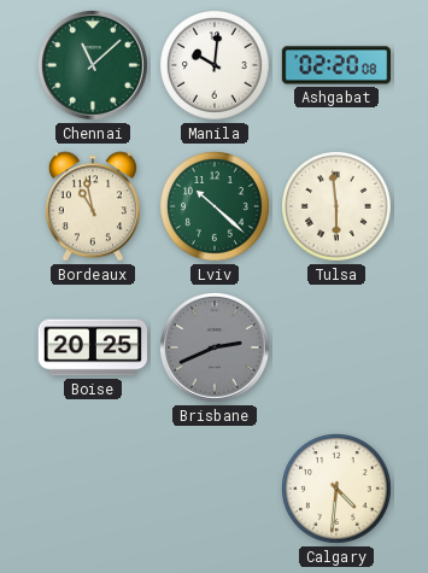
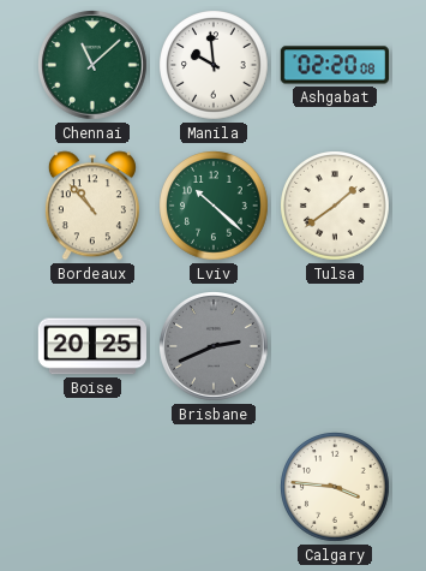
Manila: 10:01 -> 9:59
Bordeaux: 10:58 -> 10:53
Tulsa: 5:59 -> 1:39
Calgary: 4:31 -> 3:46
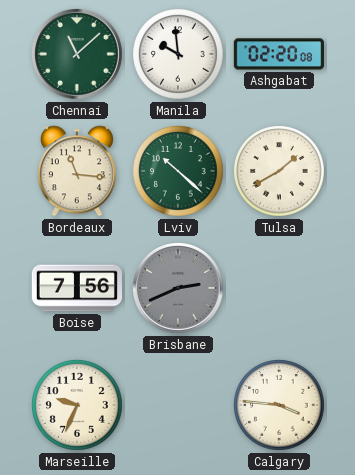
Bordeaux: 10:53 -> 11:16
Tulsa: 1:39 -> 1:40
Boise: 20:25 -> 7:56
Marseille: none -> 9:34
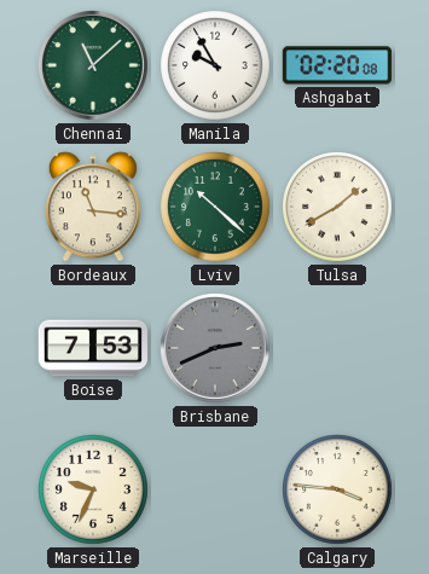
Manila: 9:59 -> 9:55
Boise: 7:56 -> 7:53
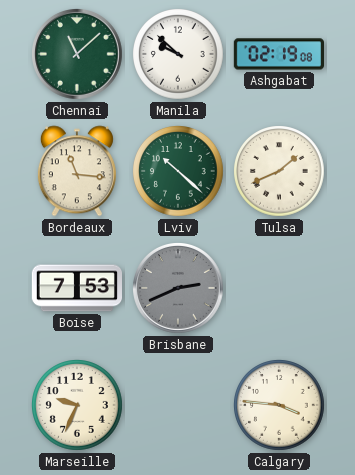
Manila: 9:55 -> 9:52
Ashgabat: 02:20 -> 02:19
Tulsa: 1:40 -> 1:41
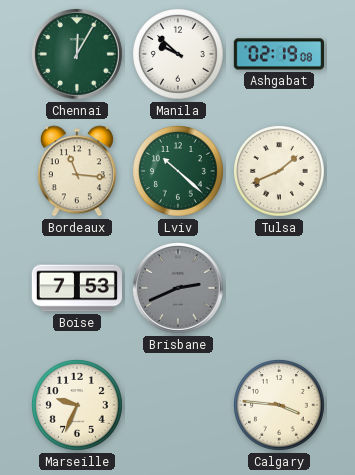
Chennai: 11:08 -> 12:05
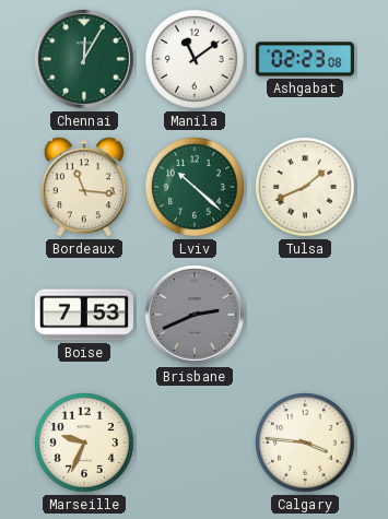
Manila: 9:52 -> 11:09
Ashgabat: 02:19 -> 02:23
